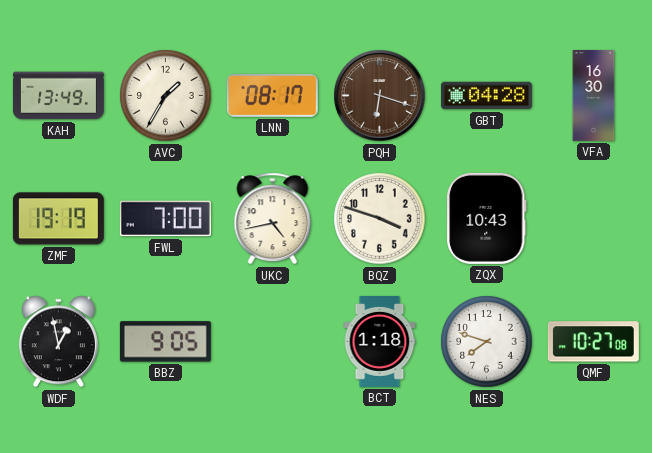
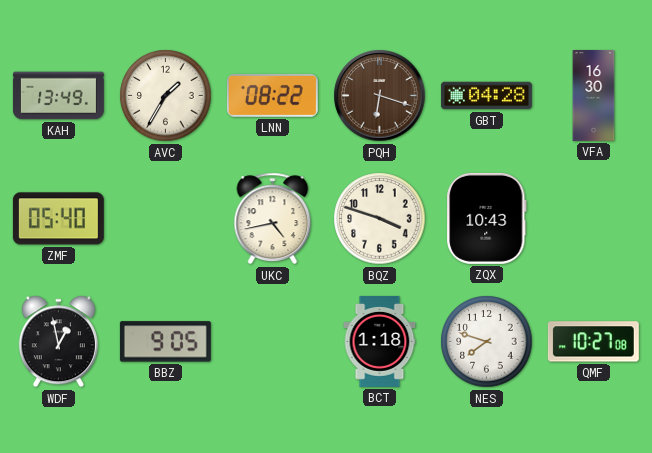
LNN: 08:17 -> 08:22
ZMF: 19:19 -> 05:40
FWL: 7:00 -> none
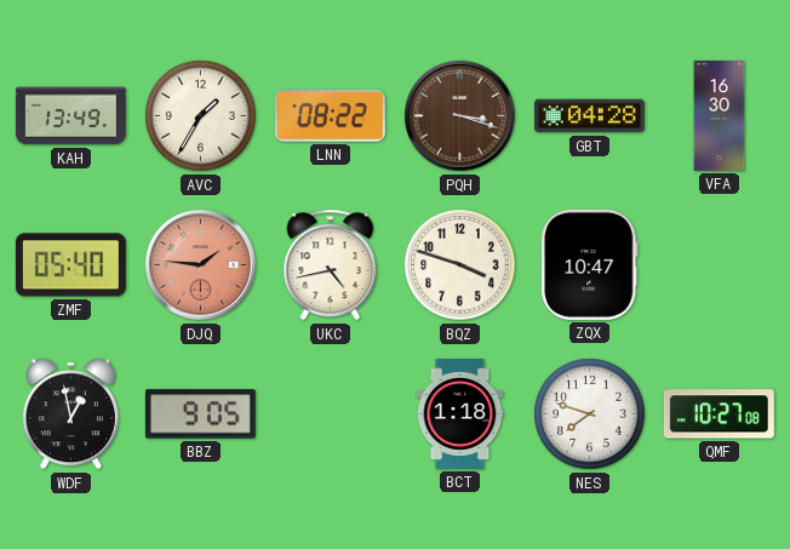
PQH: 6:18 -> 3:18
DJQ: none -> 1:46
ZQX: 10:43 -> 10:47
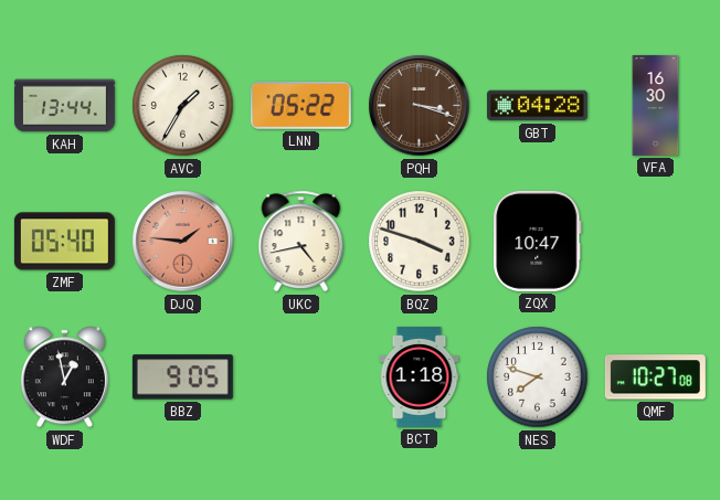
KAH: 13:49 -> 13:44
LNN: 08:22 -> 05:22
